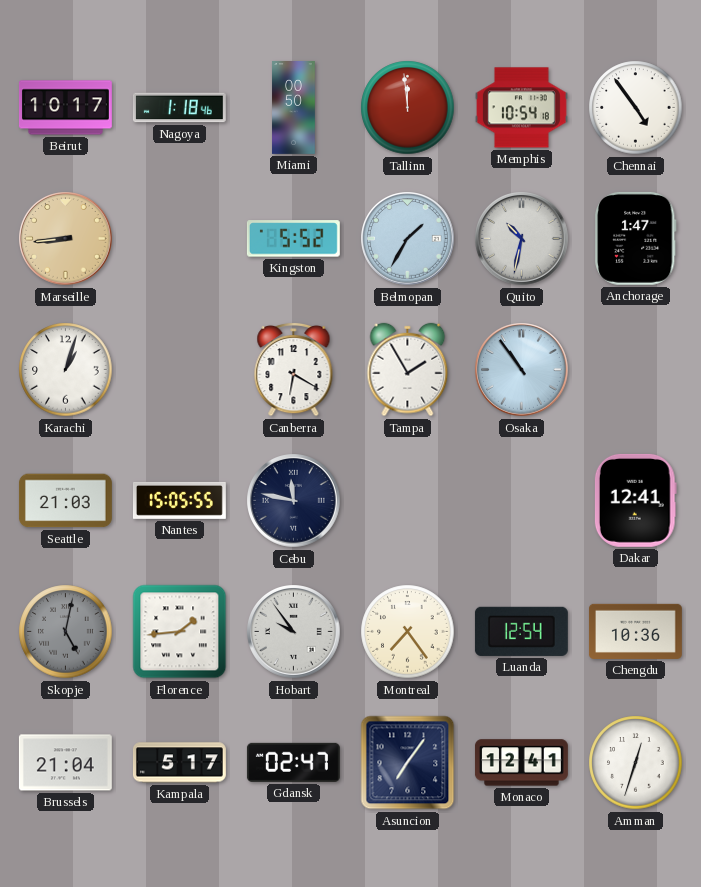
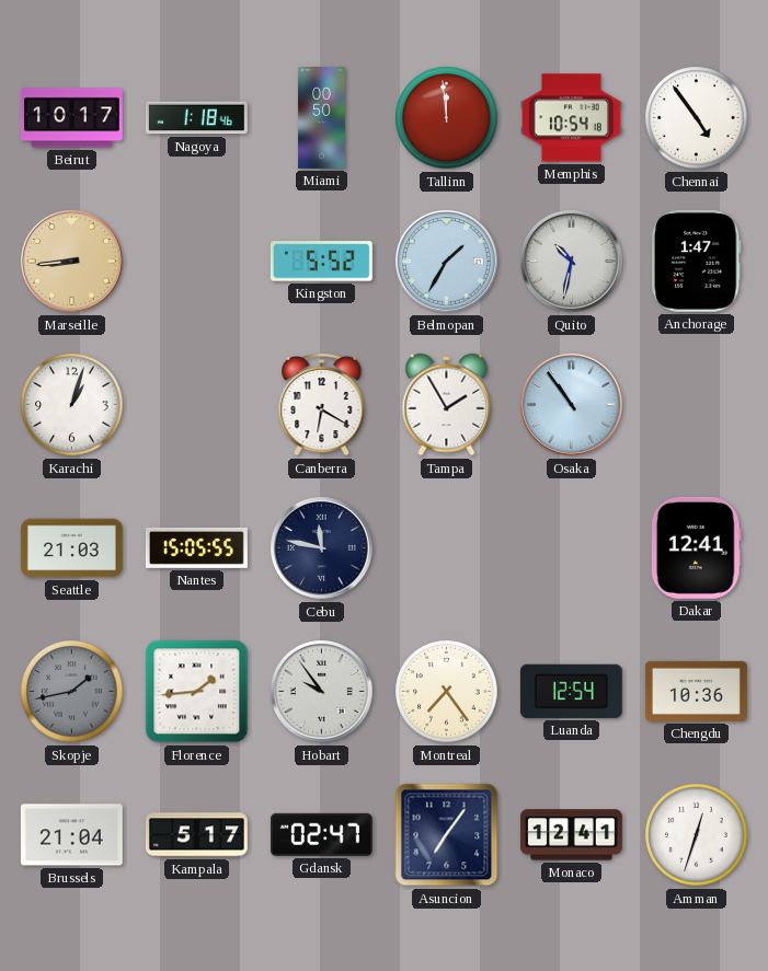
Skopje: 5:02 -> 1:43
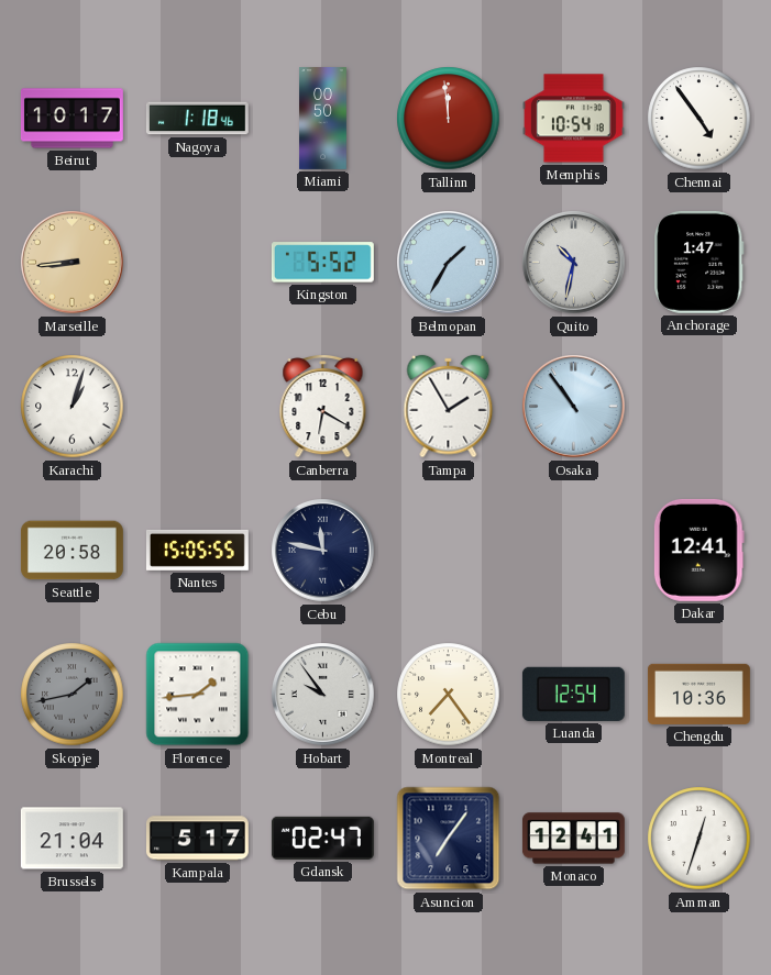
Seattle: 21:03 -> 20:58
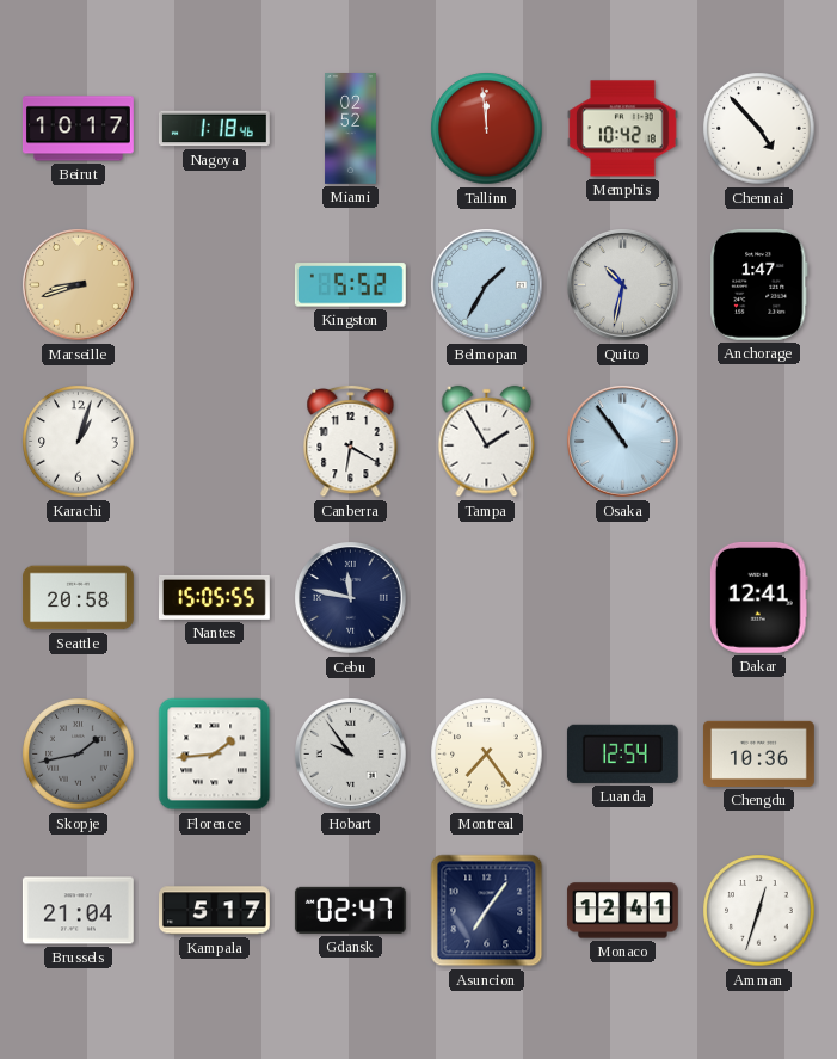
Miami: 00:50 -> 02:52
Memphis: 10:54 -> 10:42
Chennai: 4:54 -> 4:53
Marseille: 8:44 -> 8:42
